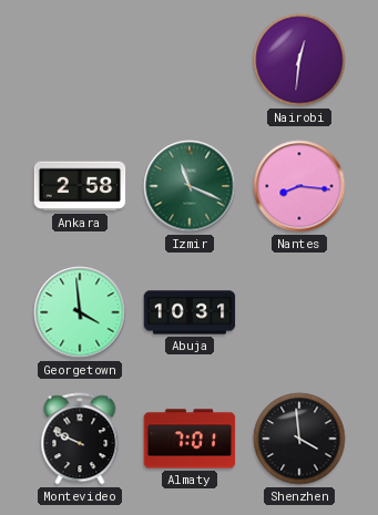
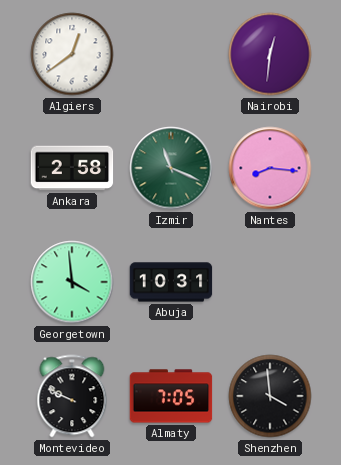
Algiers: none -> 12:39
Almaty: 7:01 -> 7:05
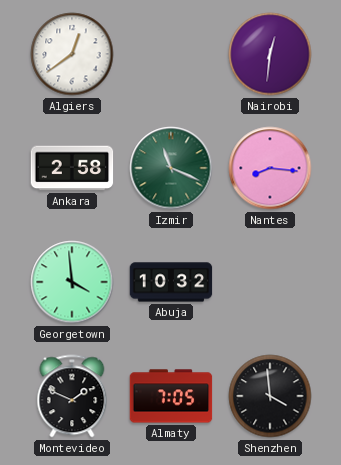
Abuja: 10:31 -> 10:32
Montevideo: 9:49 -> 1:49
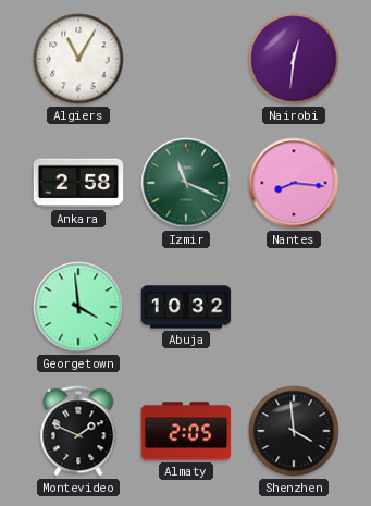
Algiers: 12:39 -> 11:05
Almaty: 7:05 -> 2:05
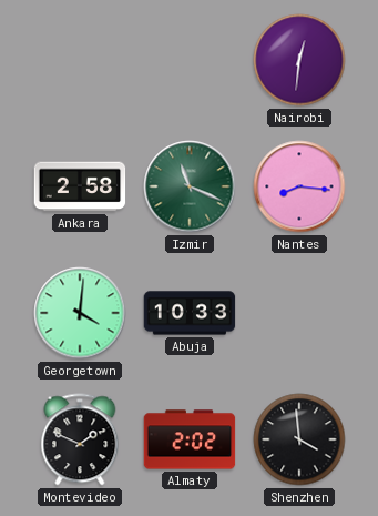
Algiers: 11:05 -> none
Georgetown: 3:59 -> 4:01
Abuja: 10:32 -> 10:33
Almaty: 2:05 -> 2:02
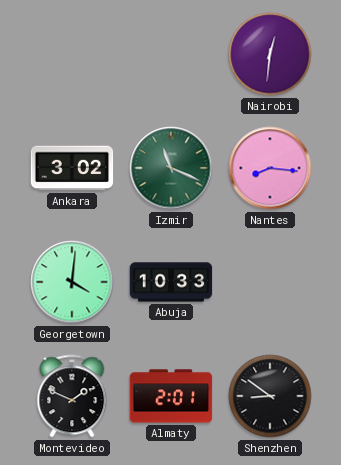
Ankara: 2:58 -> 3:02
Almaty: 2:02 -> 2:01
Shenzhen: 3:59 -> 8:51
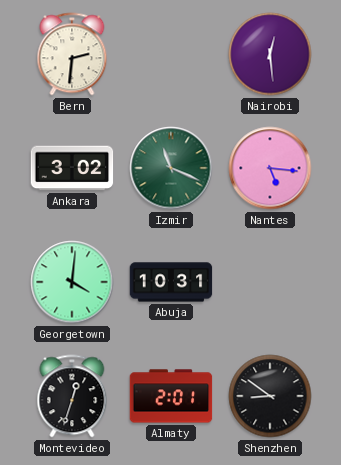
Bern: none -> 2:31
Nairobi: 12:31 -> 12:29
Nantes: 8:16 -> 5:16
Abuja: 10:33 -> 10:31
Montevideo: 1:49 -> 12:33
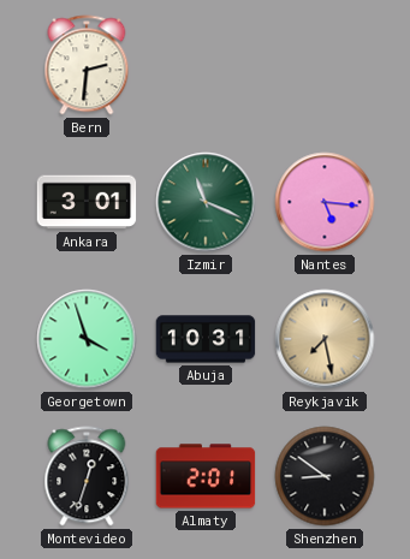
Nairobi: 12:29 -> none
Ankara: 3:02 -> 3:01
Georgetown: 4:01 -> 3:57
Reykjavik: none -> 7:28
